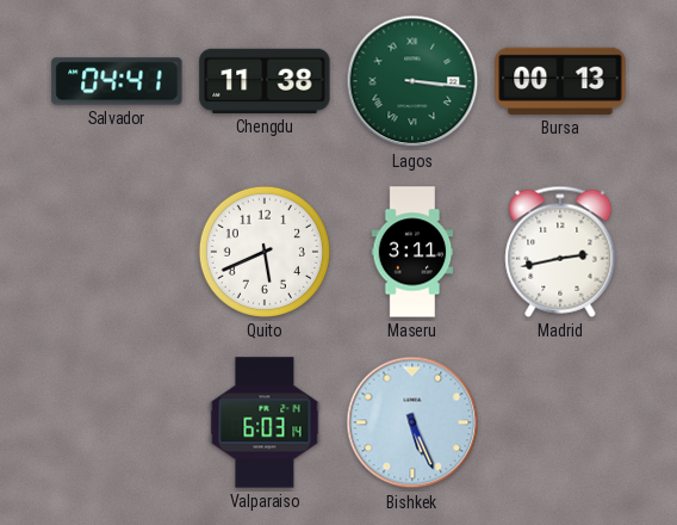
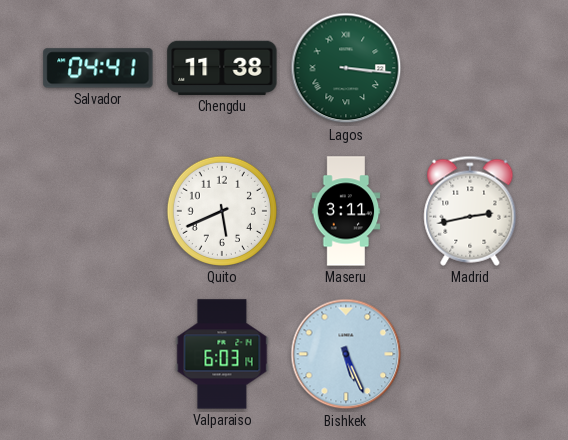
Bursa: 00:13 -> none
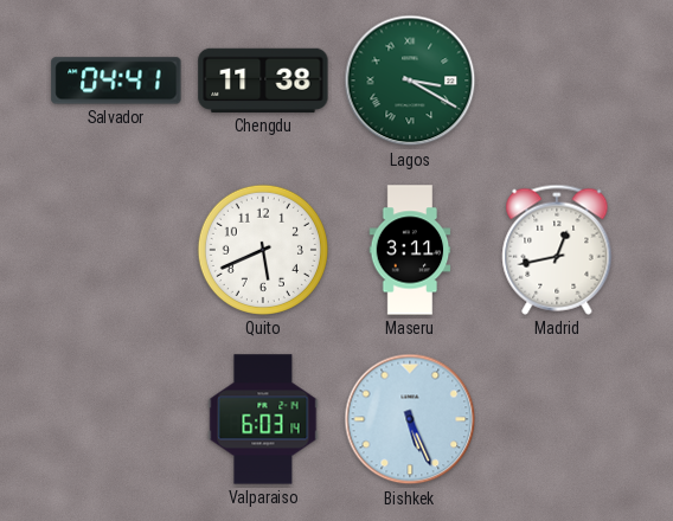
Lagos: 3:16 -> 3:20
Madrid: 2:43 -> 12:43
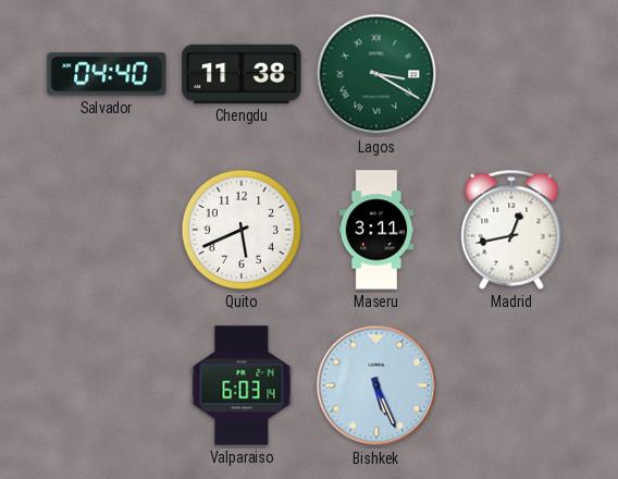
Salvador: 04:41 -> 04:40
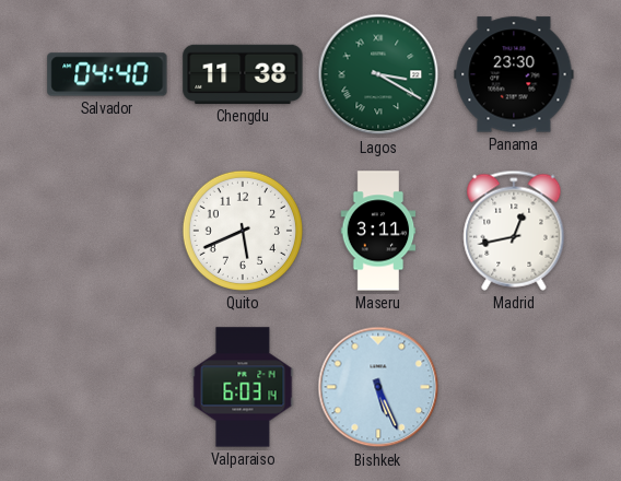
Panama: none -> 23:30
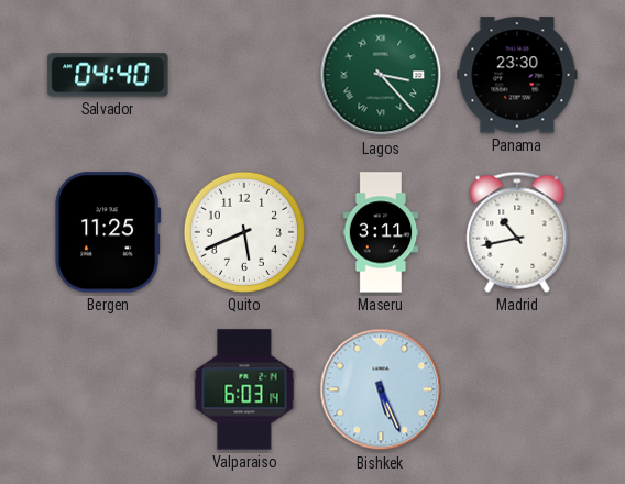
Chengdu: 11:38 -> none
Lagos: 3:20 -> 3:23
Bergen: none -> 11:25
Madrid: 12:43 -> 10:43
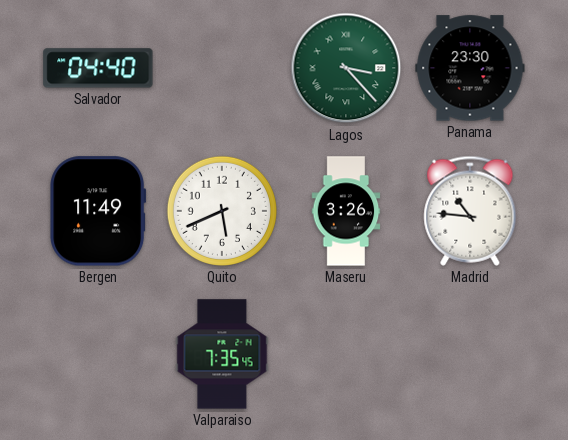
Bergen: 11:25 -> 11:49
Maseru: 3:11 -> 3:26
Madrid: 10:43 -> 10:46
Valparaiso: 6:03 -> 7:35
Bishkek: 5:26 -> none
